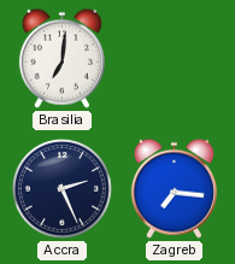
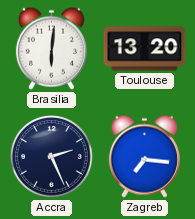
Brasilia: 7:01 -> 6:01
Toulouse: none -> 13:20
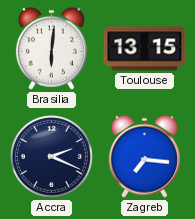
Toulouse: 13:20 -> 13:15
Accra: 2:26 -> 2:19
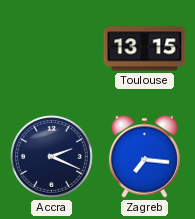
Brasilia: 6:01 -> none
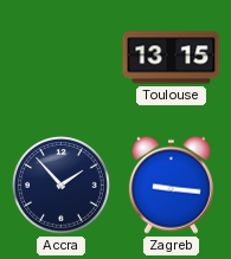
Accra: 2:19 -> 1:53
Zagreb: 7:16 -> 9:16
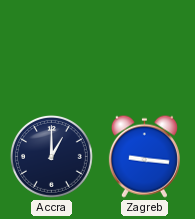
Toulouse: 13:15 -> none
Accra: 1:53 -> 1:00
